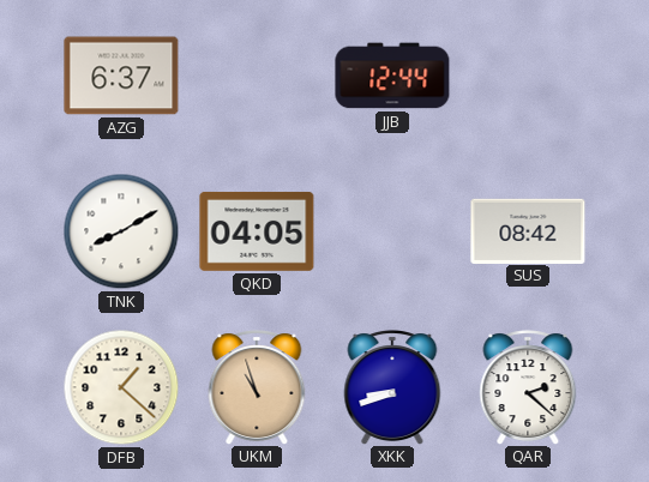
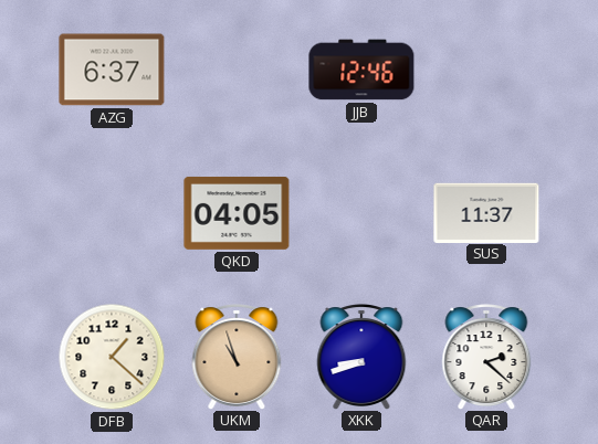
JJB: 12:44 -> 12:46
TNK: 8:10 -> none
SUS: 08:42 -> 11:37
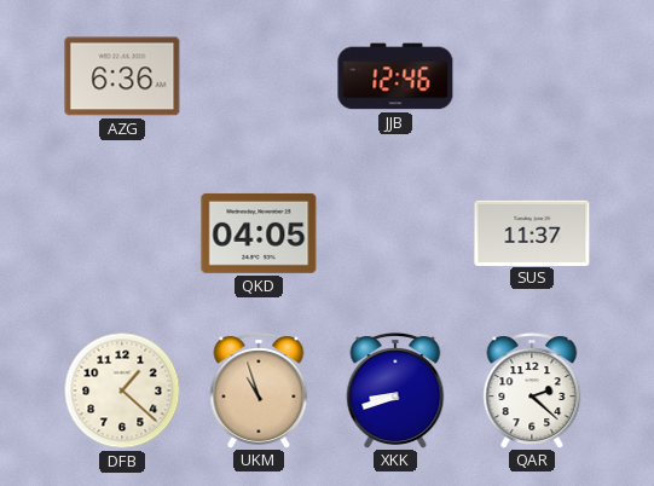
AZG: 6:37 -> 6:36
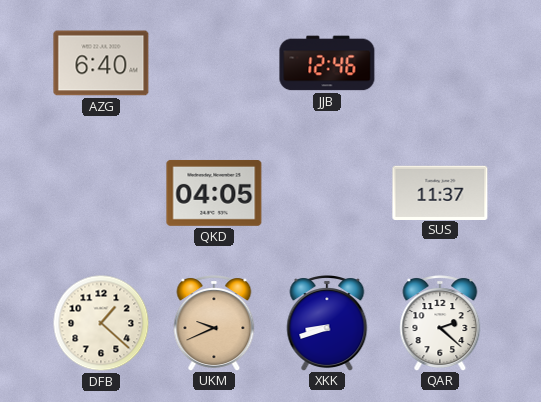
AZG: 6:36 -> 6:40
UKM: 10:57 -> 9:41
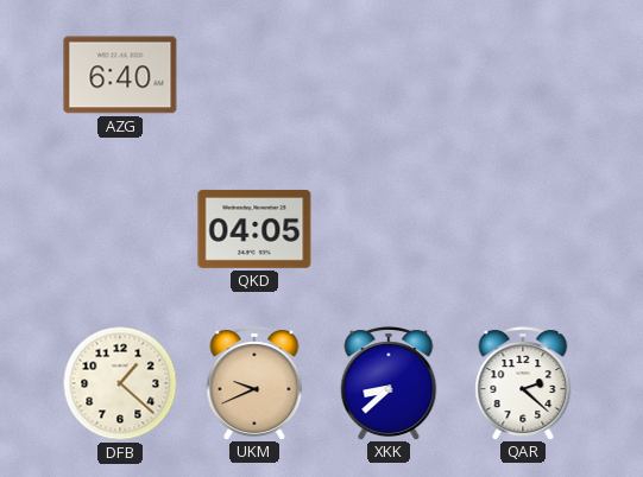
JJB: 12:46 -> none
SUS: 11:37 -> none
XKK: 8:42 -> 8:38
